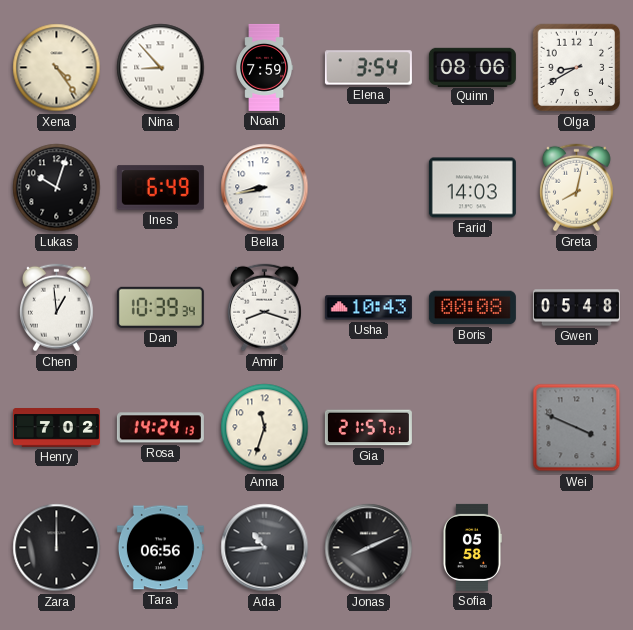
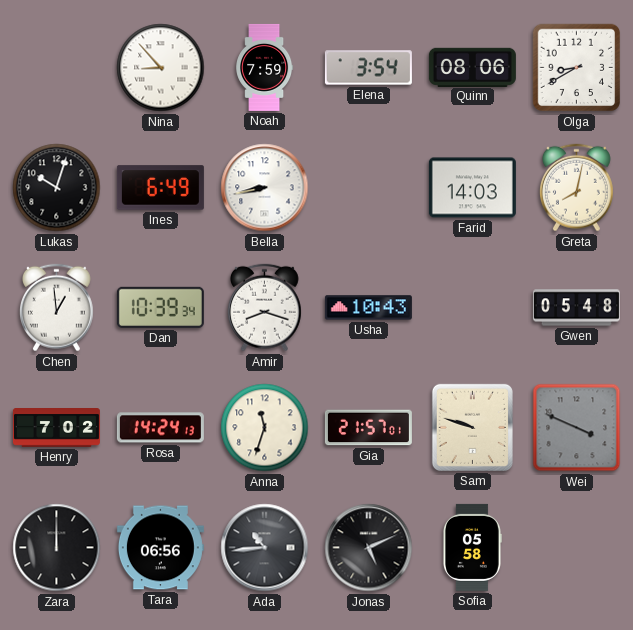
Xena: 4:24 -> none
Boris: 00:08 -> none
Sam: none -> 9:48
Jonas: 8:11 -> 5:11
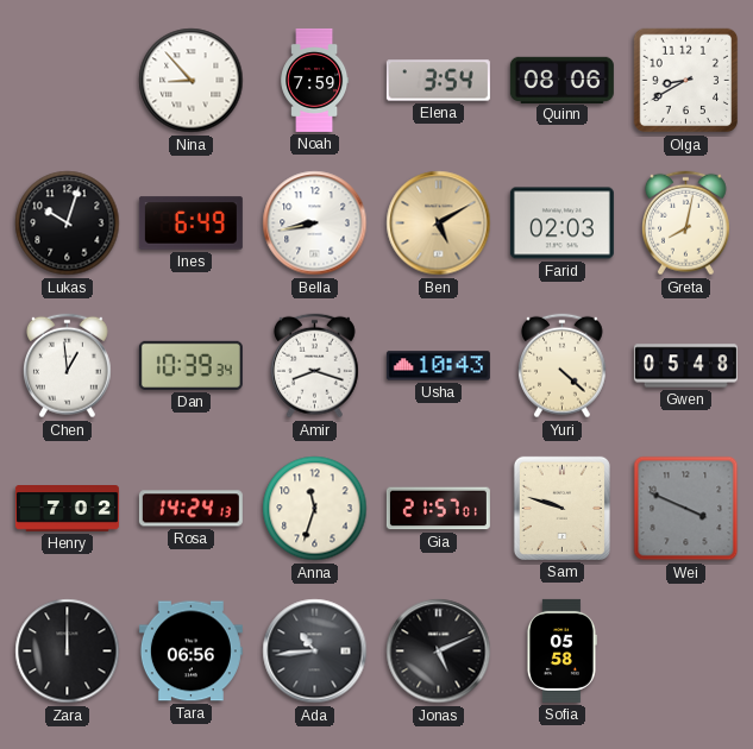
Ben: none -> 5:10
Farid: 14:03 -> 02:03
Yuri: none -> 4:22
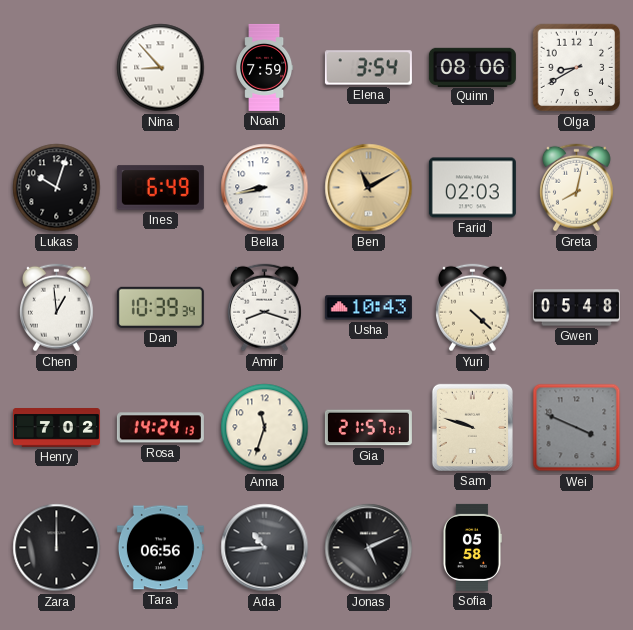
Ben: 5:10 -> 11:10
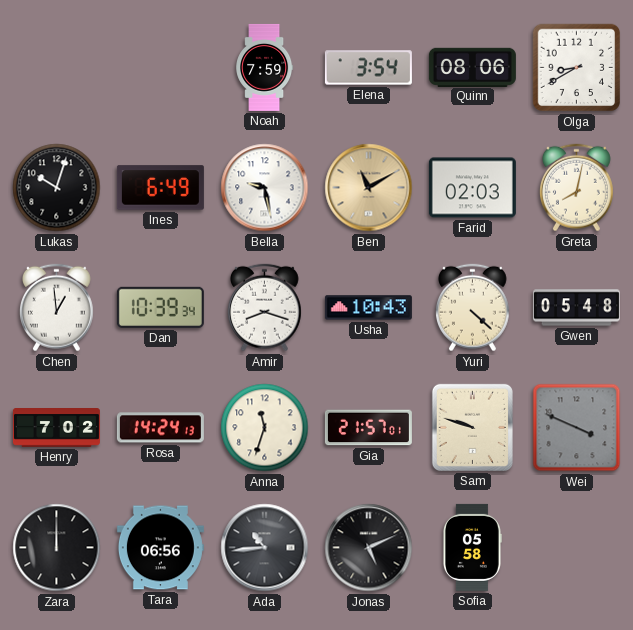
Nina: 8:53 -> none
Bella: 8:43 -> 9:28
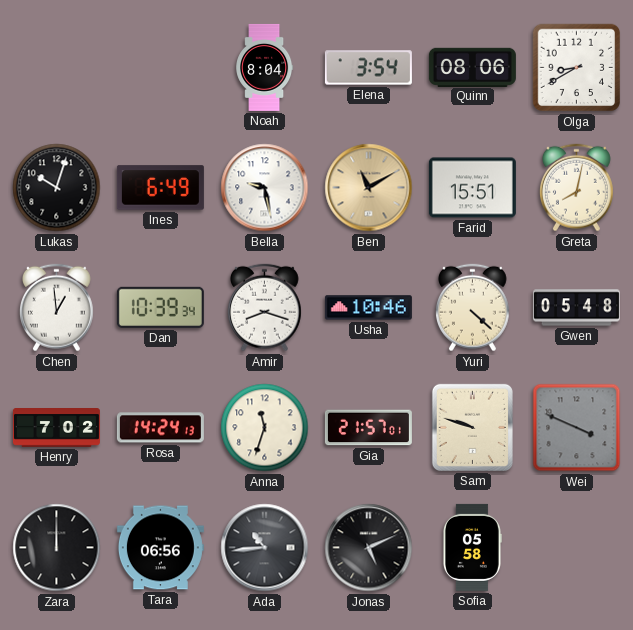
Noah: 7:59 -> 8:04
Farid: 02:03 -> 15:51
Usha: 10:43 -> 10:46
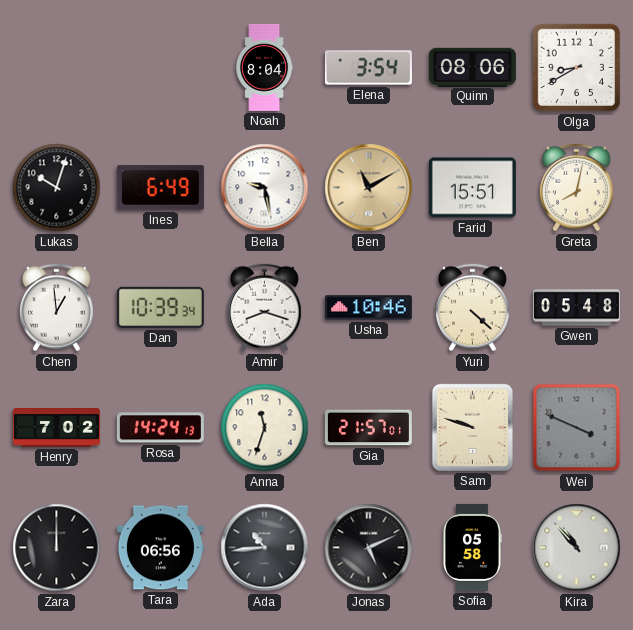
Kira: none -> 10:53
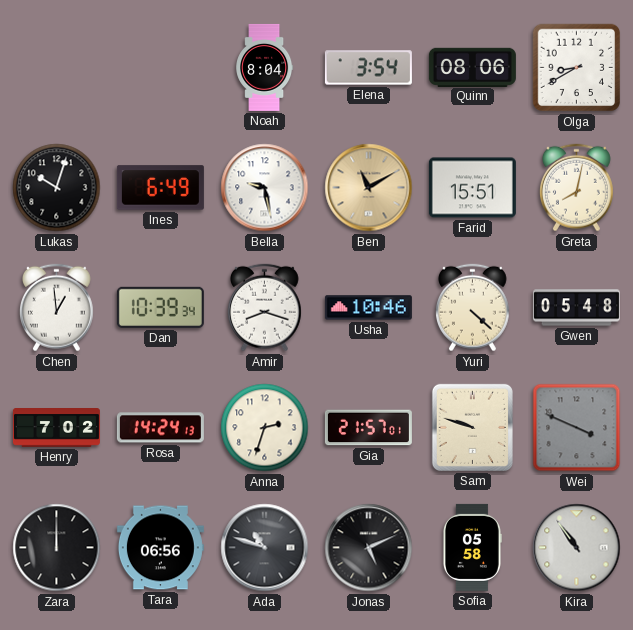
Anna: 11:33 -> 2:33
Ada: 10:44 -> 10:48
Kira: 10:53 -> 10:54
